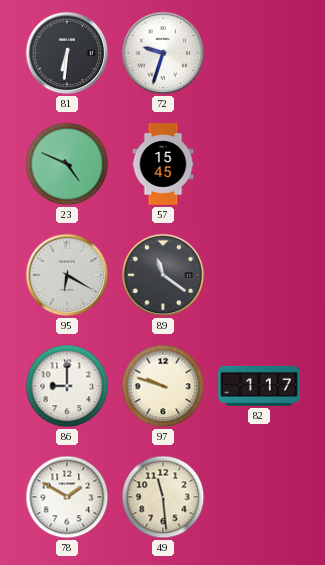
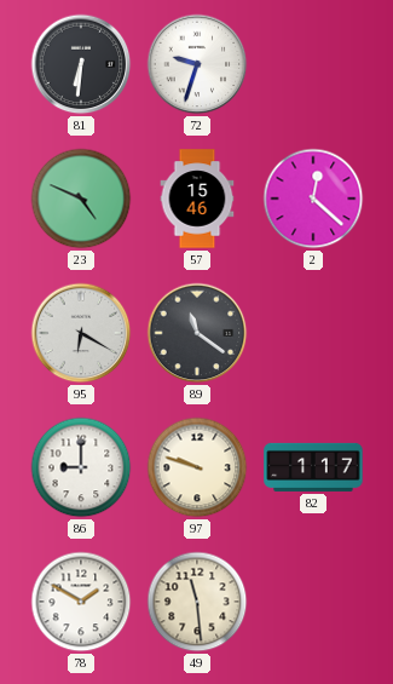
57: 15:45 -> 15:46
2: none -> 12:22
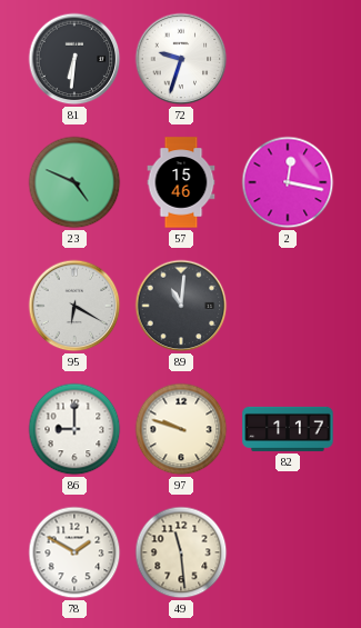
2: 12:22 -> 12:17
89: 11:21 -> 11:01
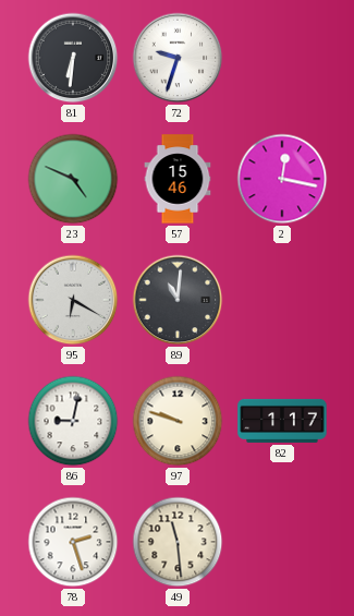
86: 9:00 -> 9:02
78: 1:50 -> 2:27
